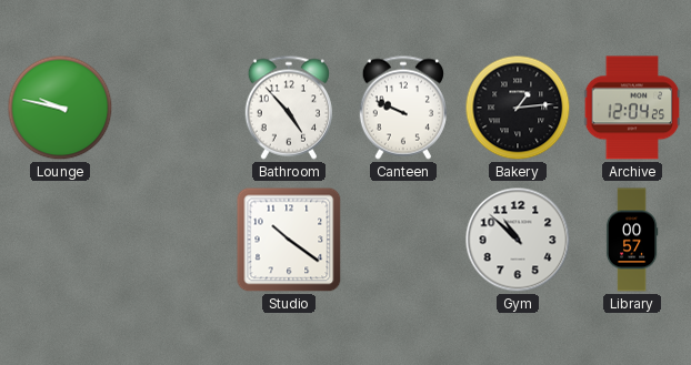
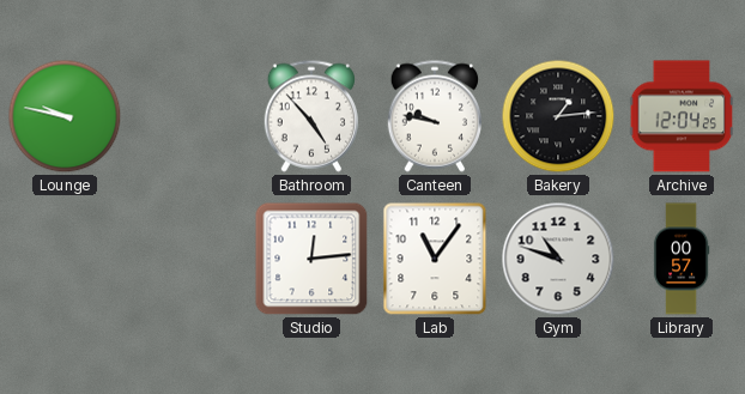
Canteen: 9:49 -> 9:47
Studio: 10:21 -> 12:14
Lab: none -> 11:06
Gym: 10:52 -> 10:48
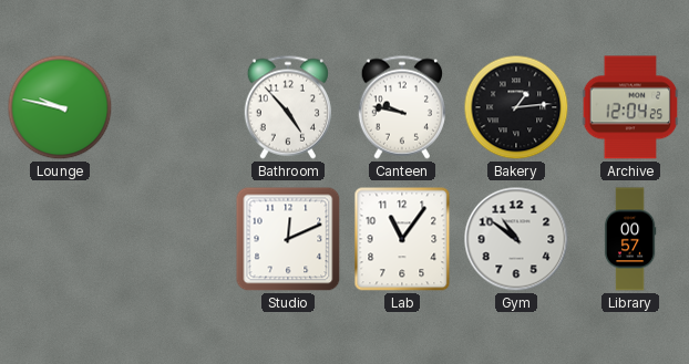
Studio: 12:14 -> 12:11
Gym: 10:48 -> 10:51
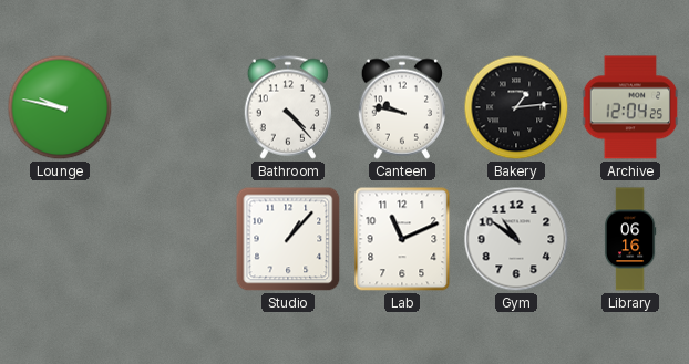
Bathroom: 4:53 -> 4:23
Studio: 12:11 -> 1:07
Lab: 11:06 -> 11:11
Library: 00:57 -> 06:16
